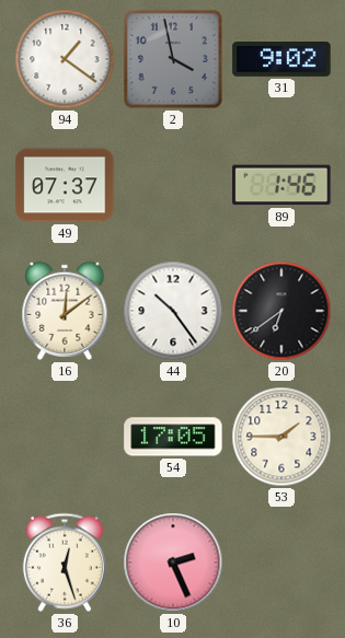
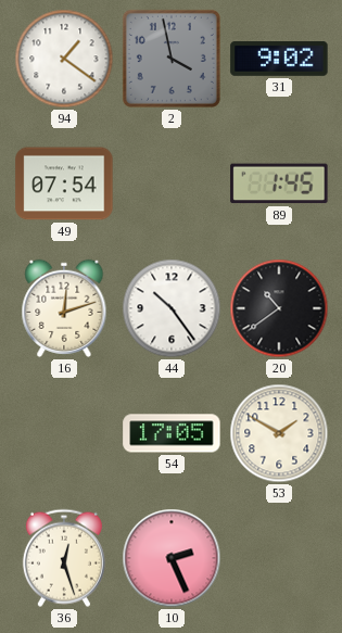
49: 07:37 -> 07:54
89: 1:46 -> 1:45
16: 12:09 -> 12:12
20: 6:39 -> 10:39
53: 1:45 -> 1:50
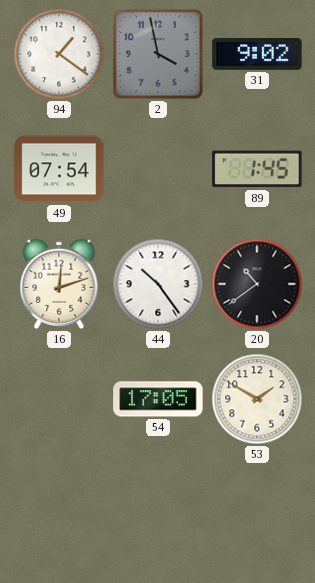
36: 12:27 -> none
10: 2:26 -> none
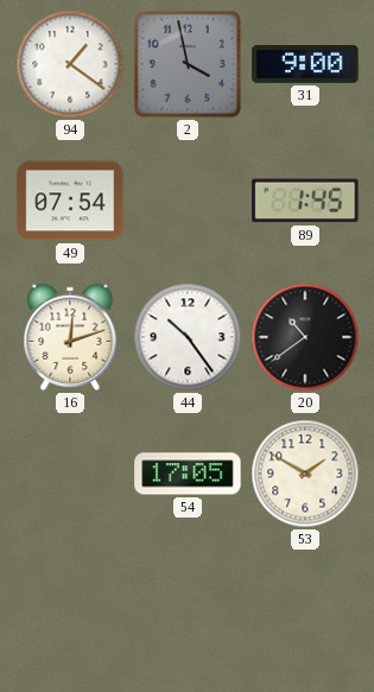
31: 9:02 -> 9:00
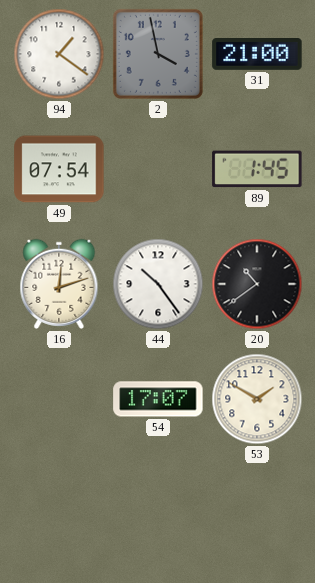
31: 9:00 -> 21:00
54: 17:05 -> 17:07
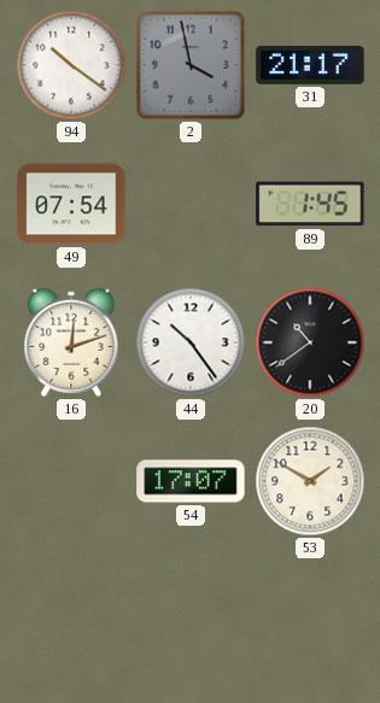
94: 1:21 -> 10:21
31: 21:00 -> 21:17
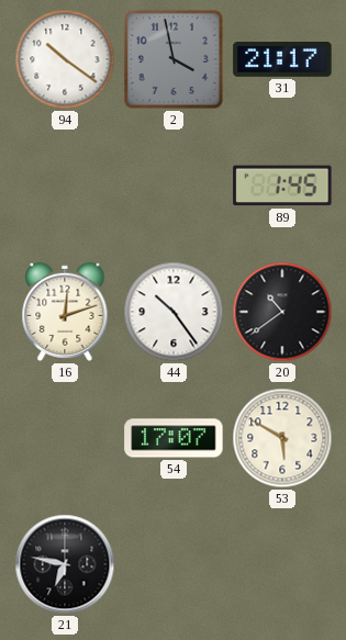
49: 07:54 -> none
53: 1:50 -> 5:50
21: none -> 6:47
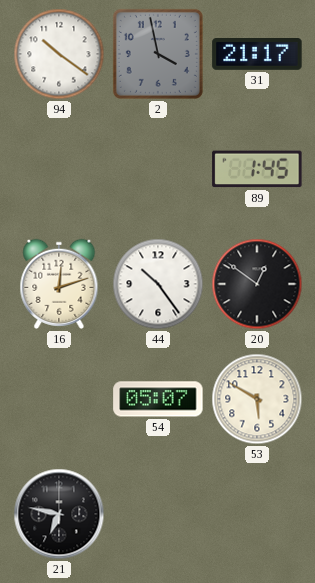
20: 10:39 -> 12:51
54: 17:07 -> 05:07
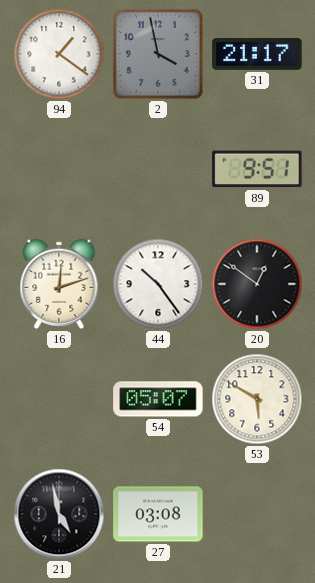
94: 10:21 -> 1:21
89: 1:45 -> 9:51
21: 6:47 -> 4:58
27: none -> 03:08
